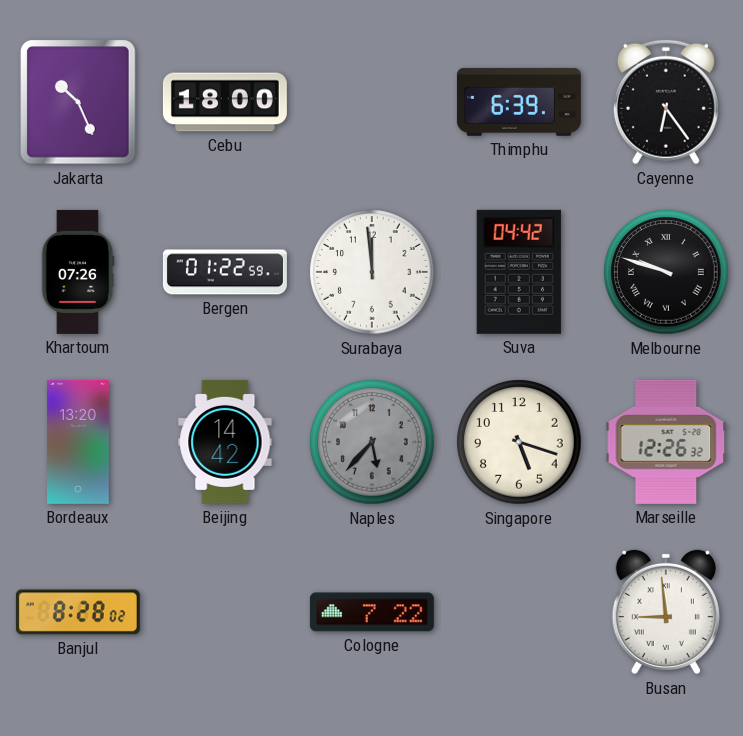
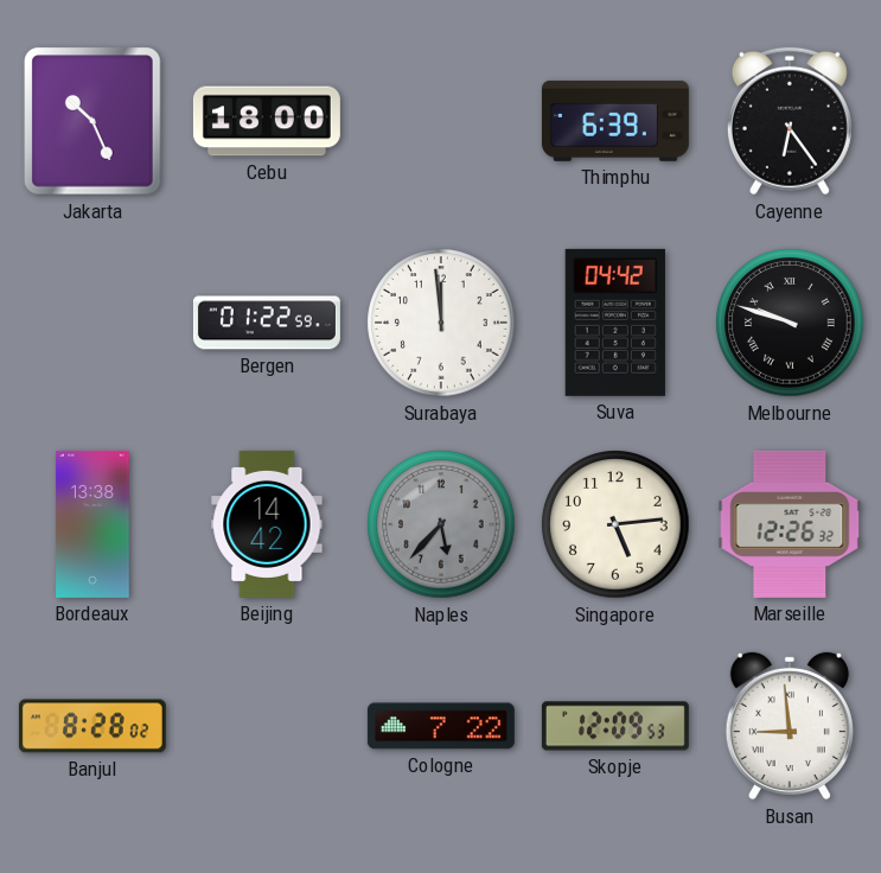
Khartoum: 07:26 -> none
Bordeaux: 13:20 -> 13:38
Singapore: 5:18 -> 5:14
Skopje: none -> 12:09
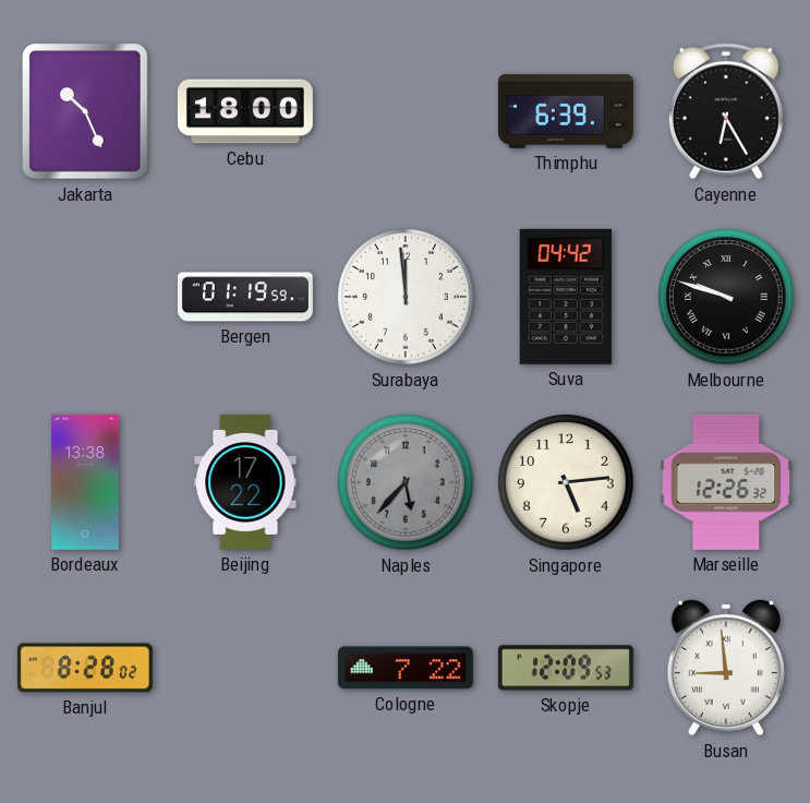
Cayenne: 6:24 -> 6:25
Bergen: 01:22 -> 01:19
Beijing: 14:42 -> 17:22
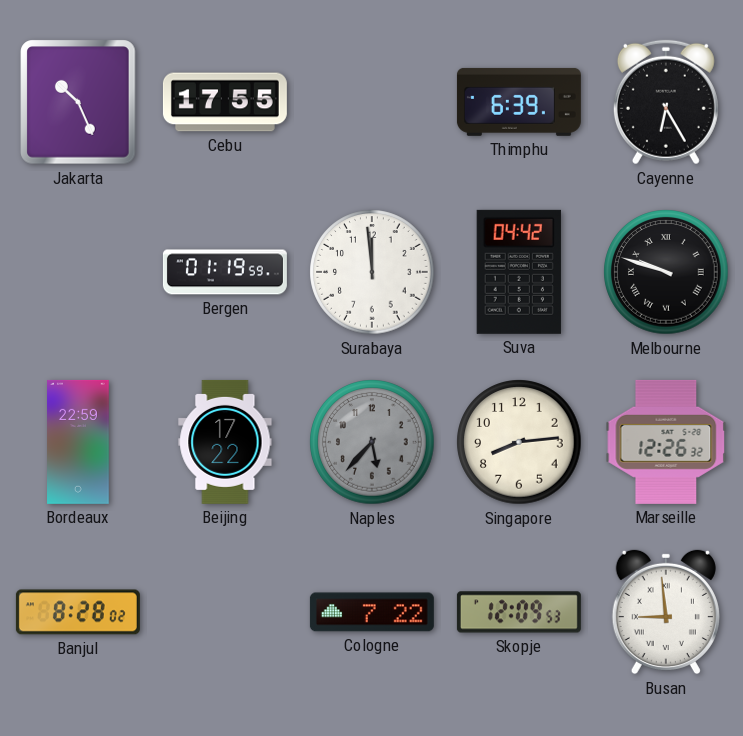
Cebu: 18:00 -> 17:55
Bordeaux: 13:38 -> 22:59
Singapore: 5:14 -> 8:14
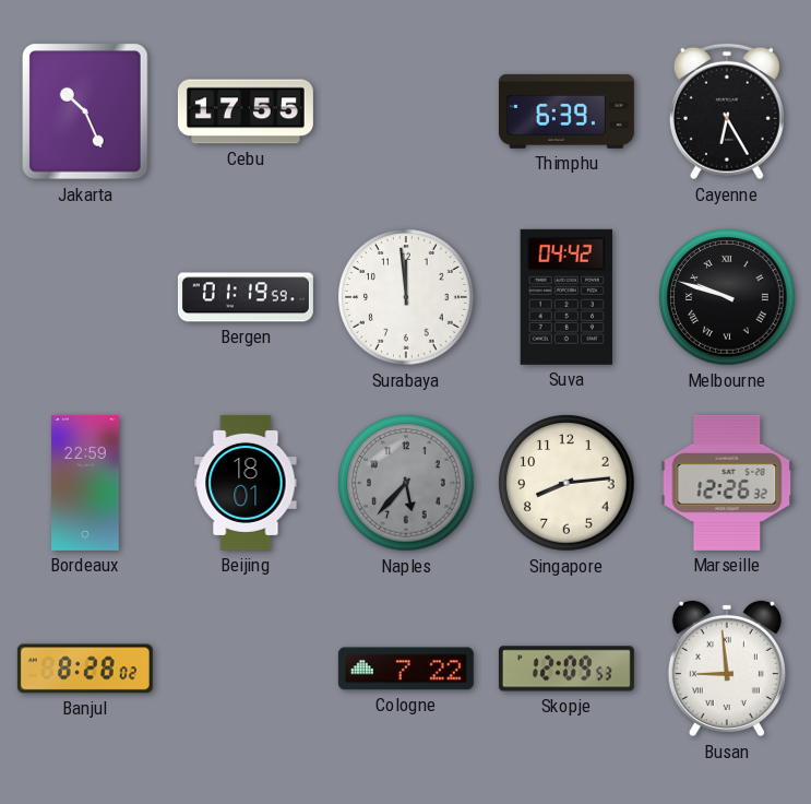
Beijing: 17:22 -> 18:01
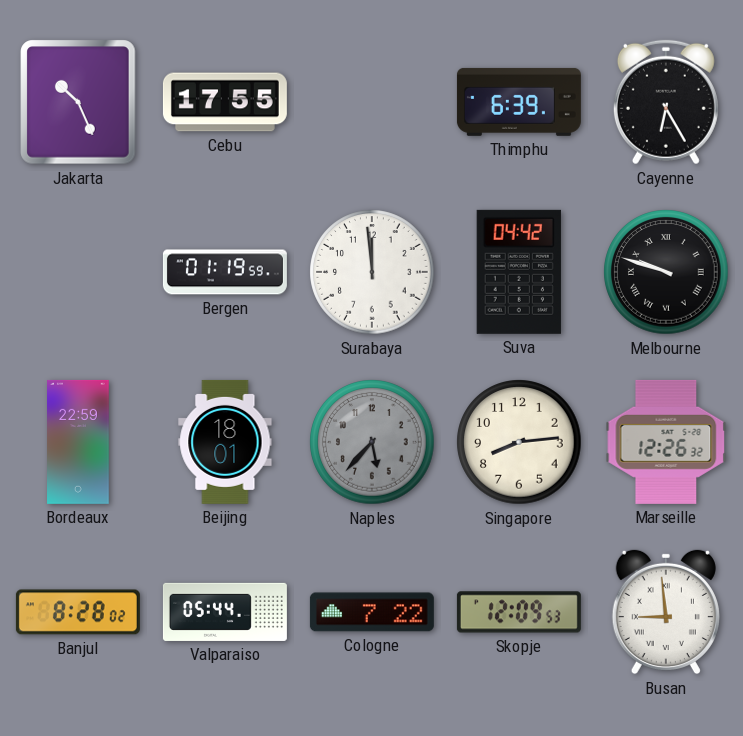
Valparaiso: none -> 05:44
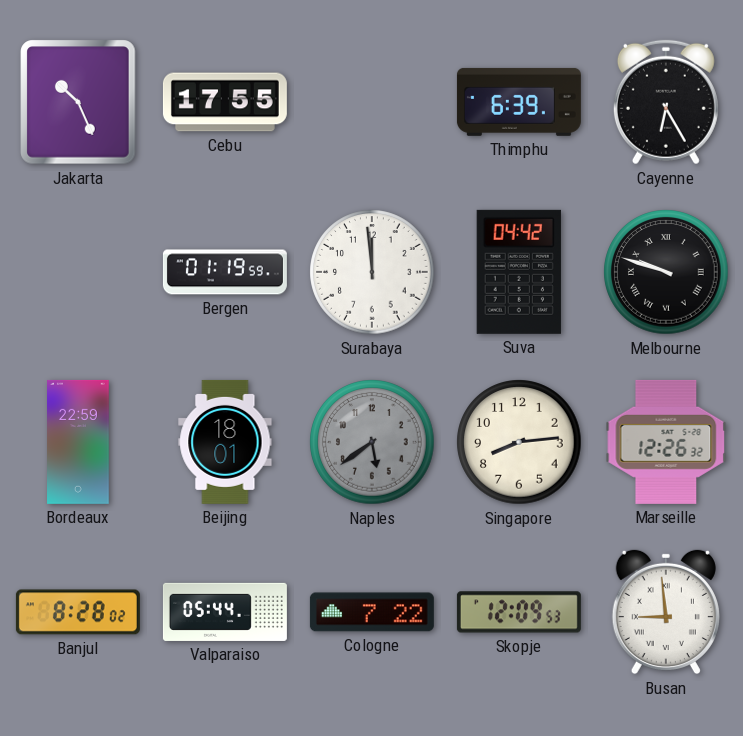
Naples: 5:37 -> 5:39
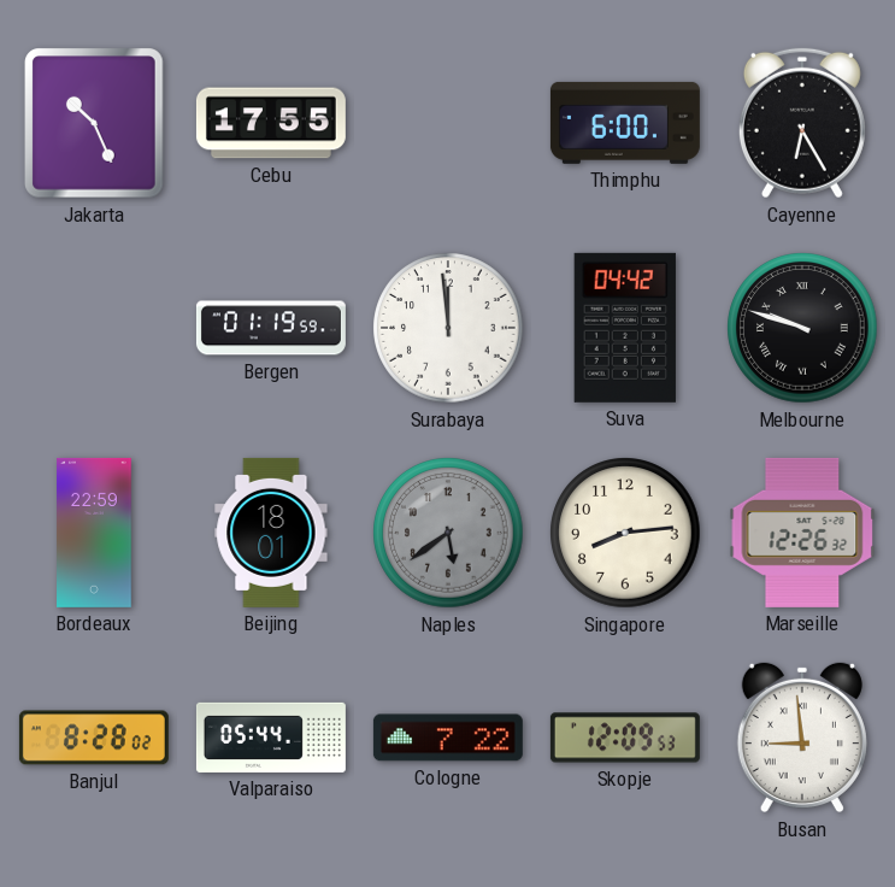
Thimphu: 6:39 -> 6:00
